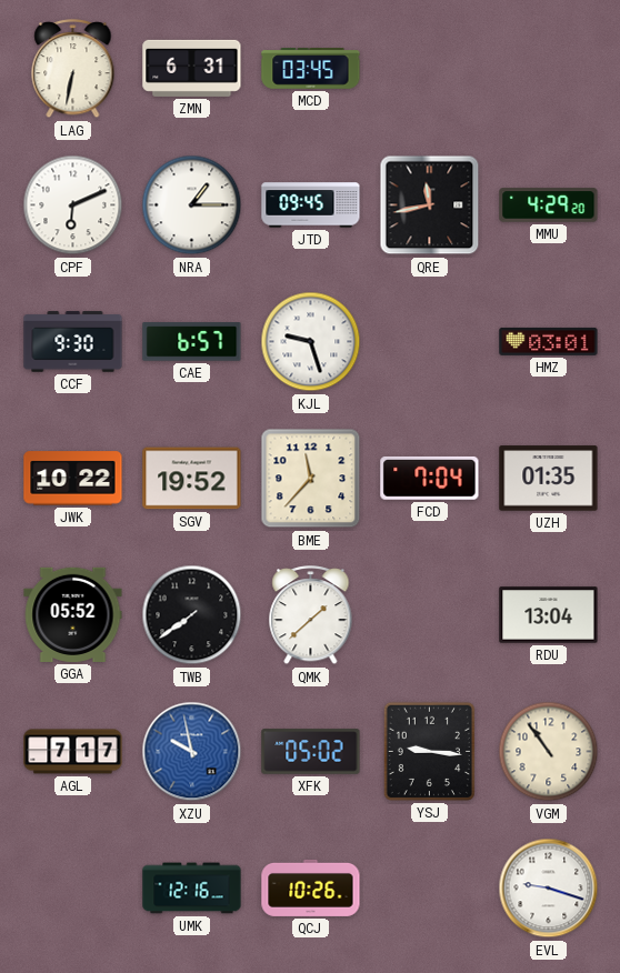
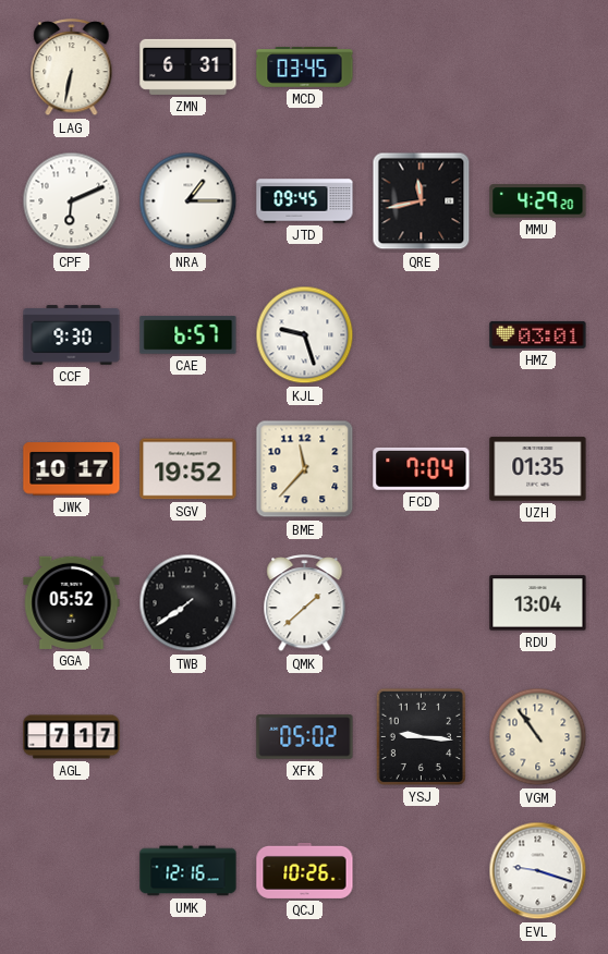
JWK: 10:22 -> 10:17
XZU: 9:58 -> none
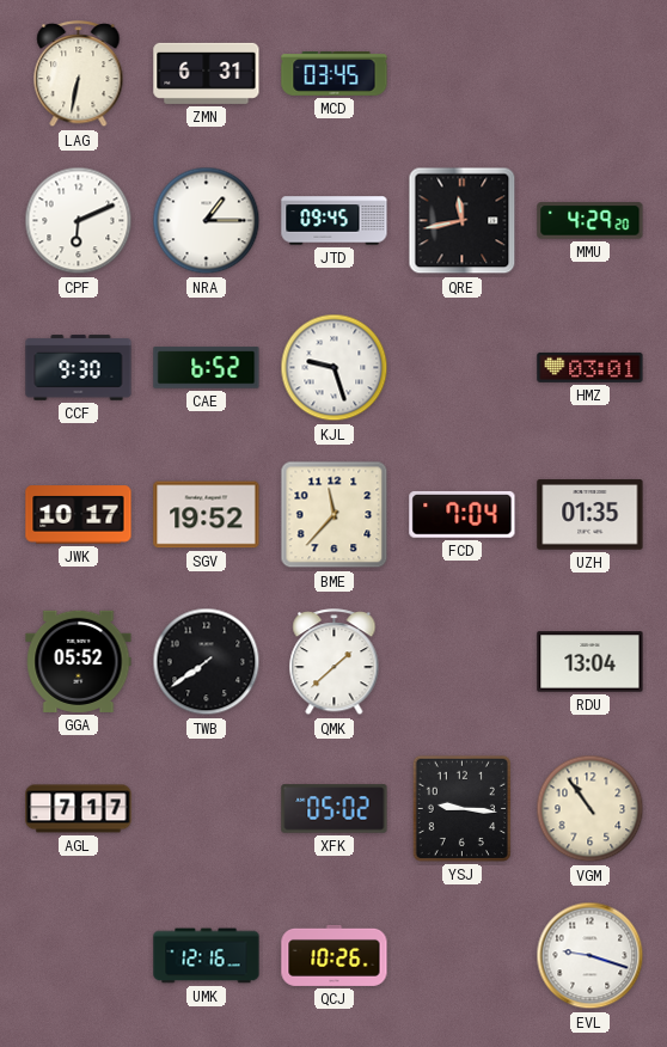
CAE: 6:57 -> 6:52
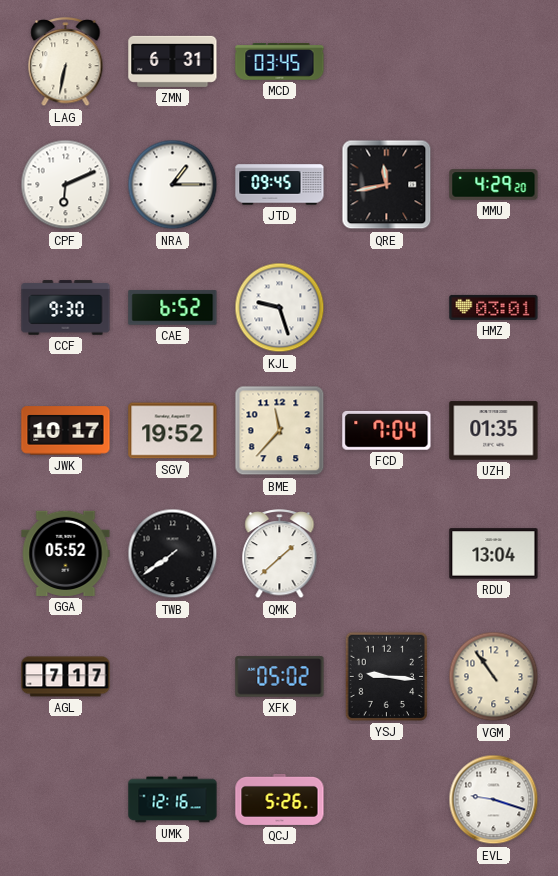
QCJ: 10:26 -> 5:26
